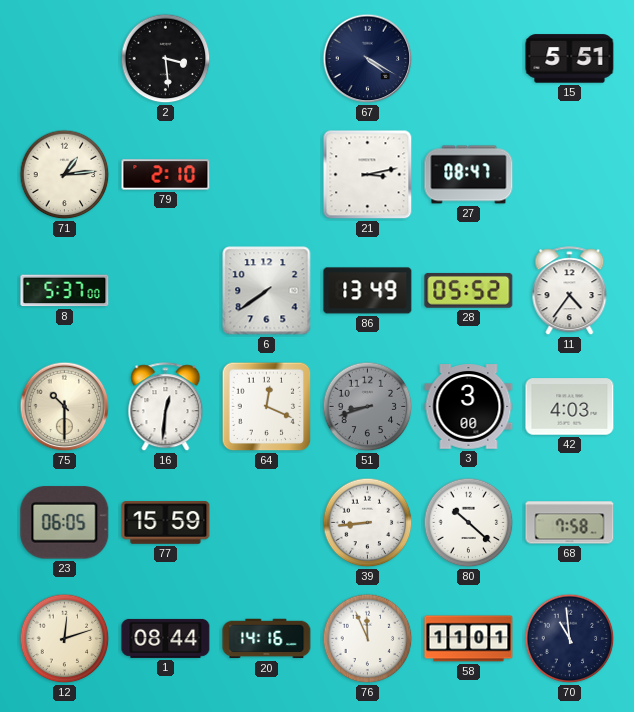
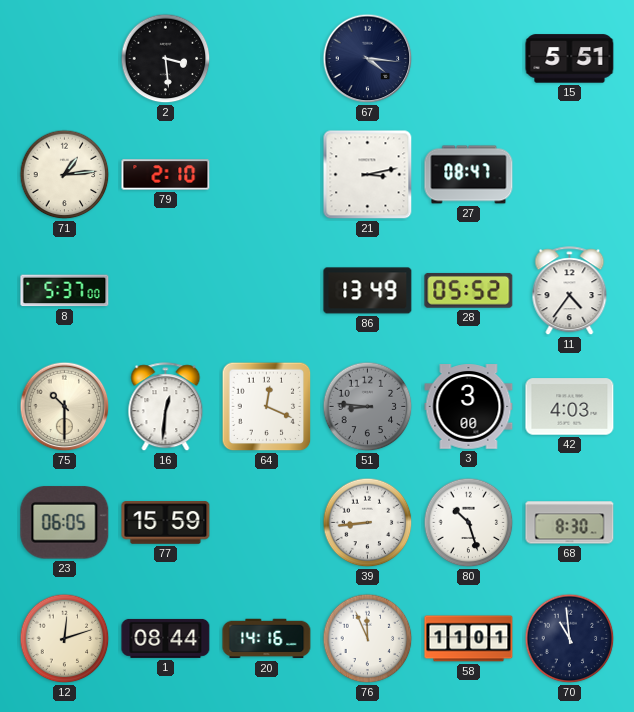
67: 4:20 -> 4:16
6: 7:39 -> none
51: 8:42 -> 8:46
80: 10:22 -> 10:27
68: 7:58 -> 8:30
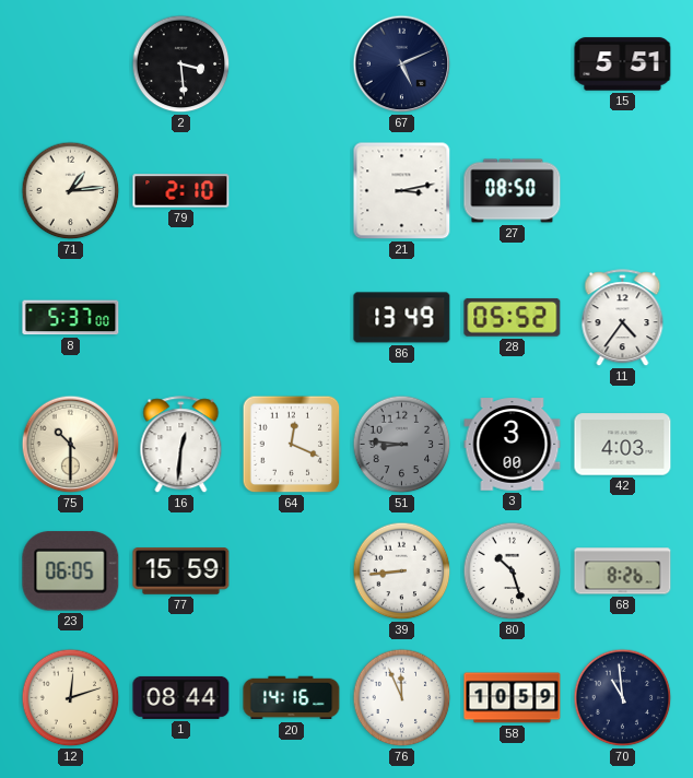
67: 4:16 -> 5:11
27: 08:47 -> 08:50
68: 8:30 -> 8:26
58: 11:01 -> 10:59
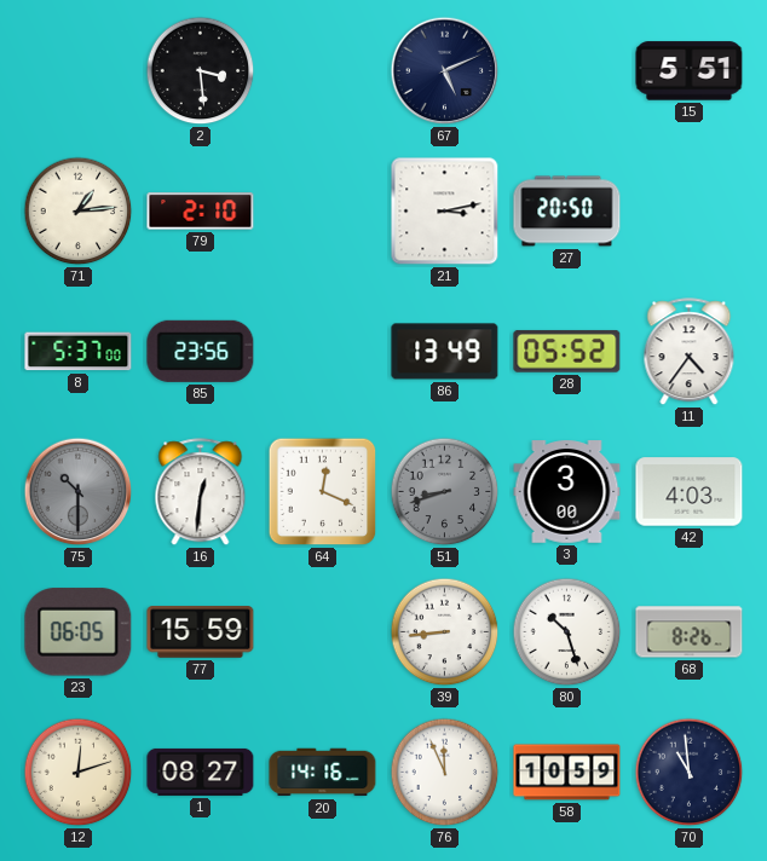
27: 08:50 -> 20:50
85: none -> 23:56
75 dial: cream -> grey
51: 8:46 -> 8:42
1: 08:44 -> 08:27
